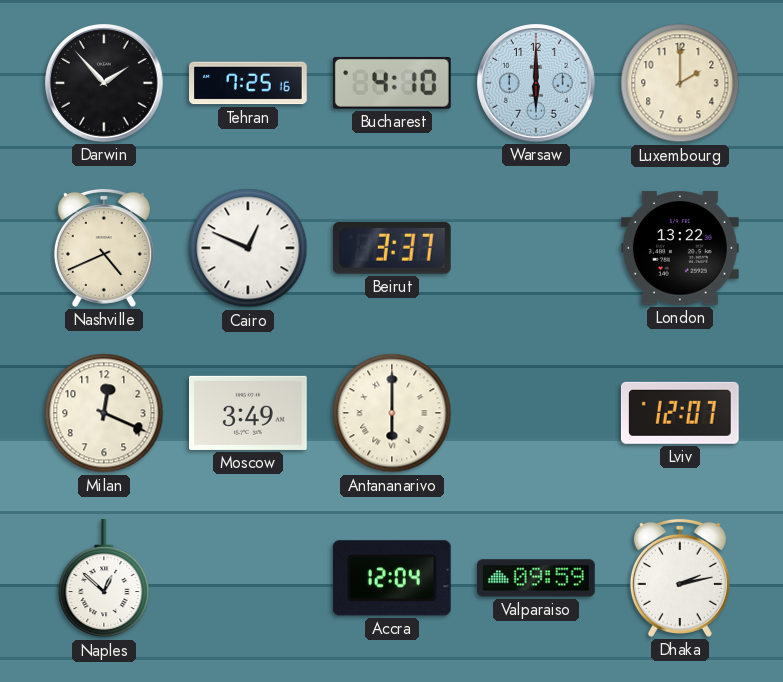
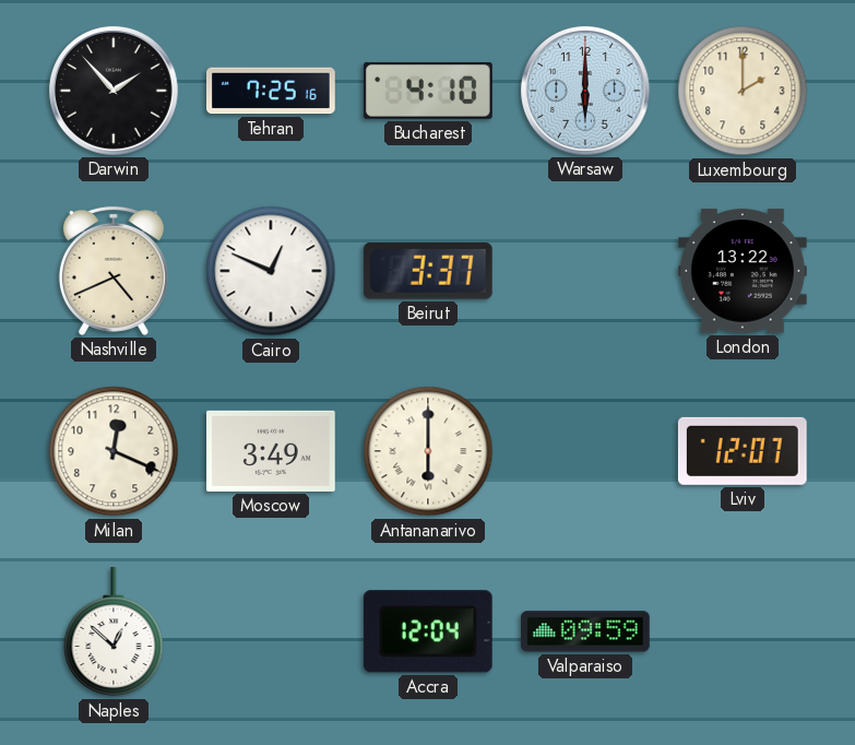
Dhaka: 2:13 -> none
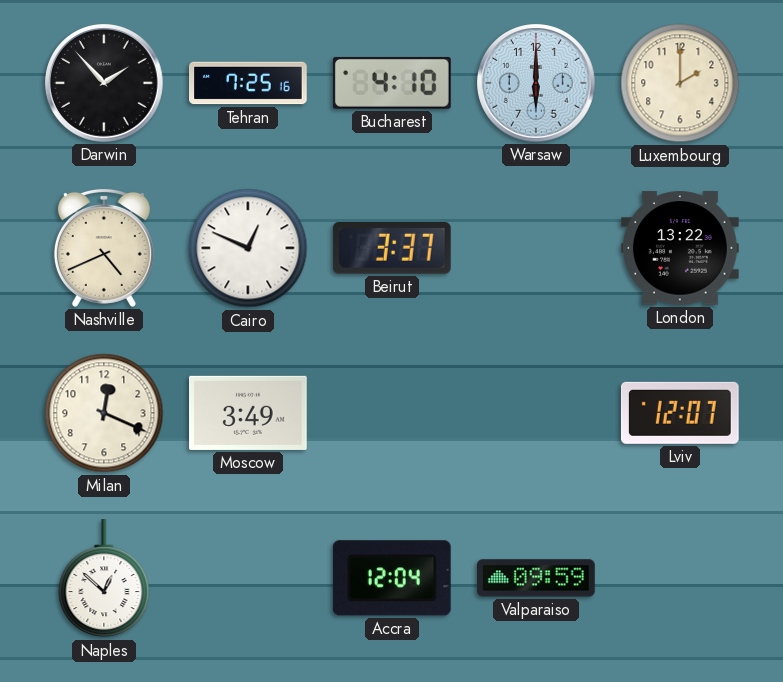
Antananarivo: 6:00 -> none
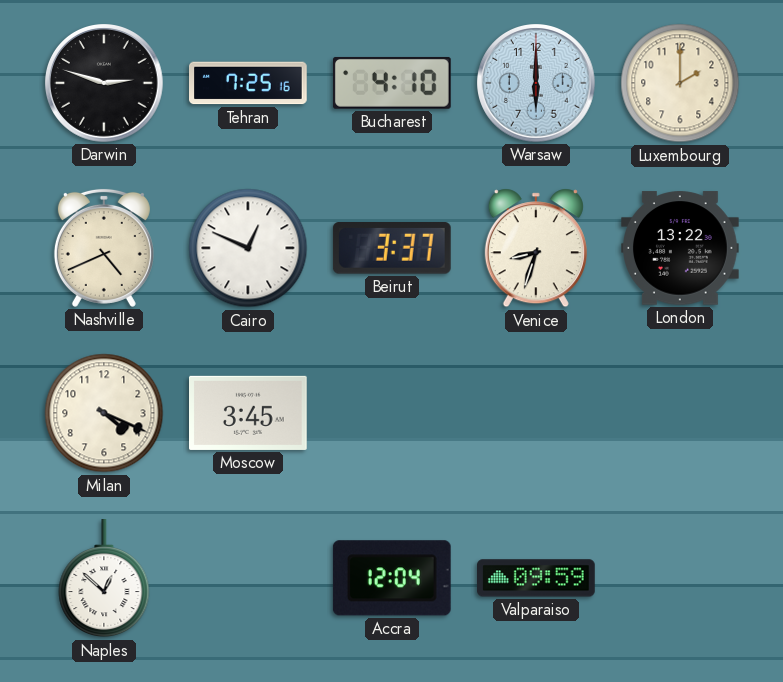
Darwin: 1:53 -> 2:48
Venice: none -> 8:33
Milan: 12:19 -> 4:19
Moscow: 3:49 -> 3:45
Lviv: 12:07 -> none
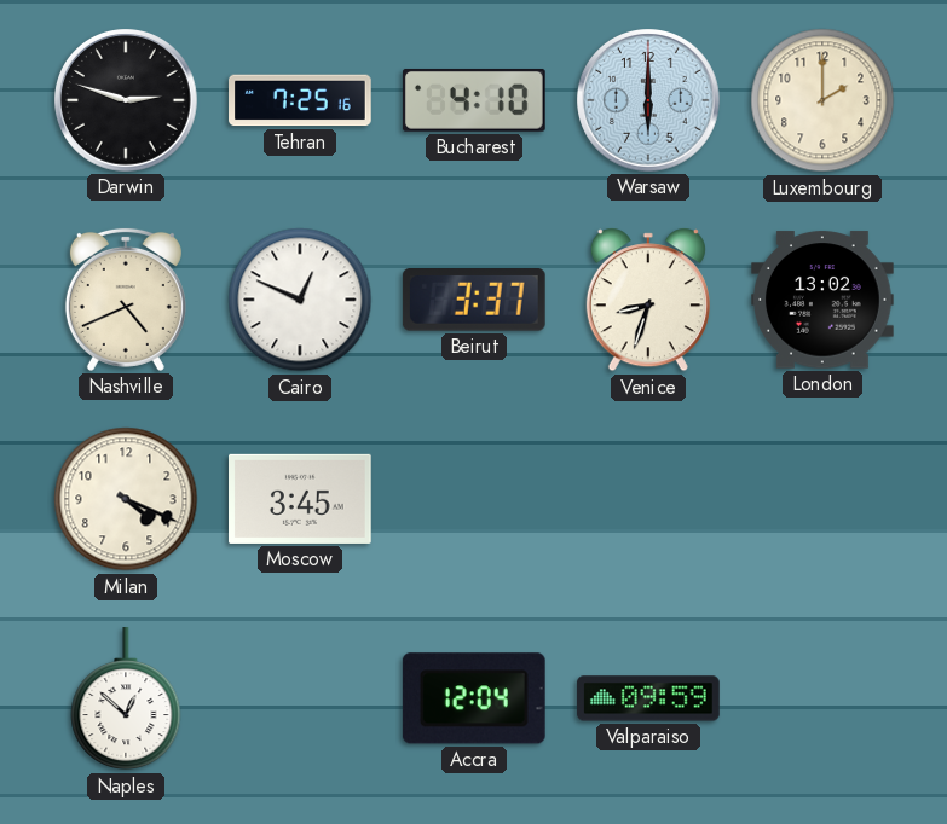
London: 13:22 -> 13:02
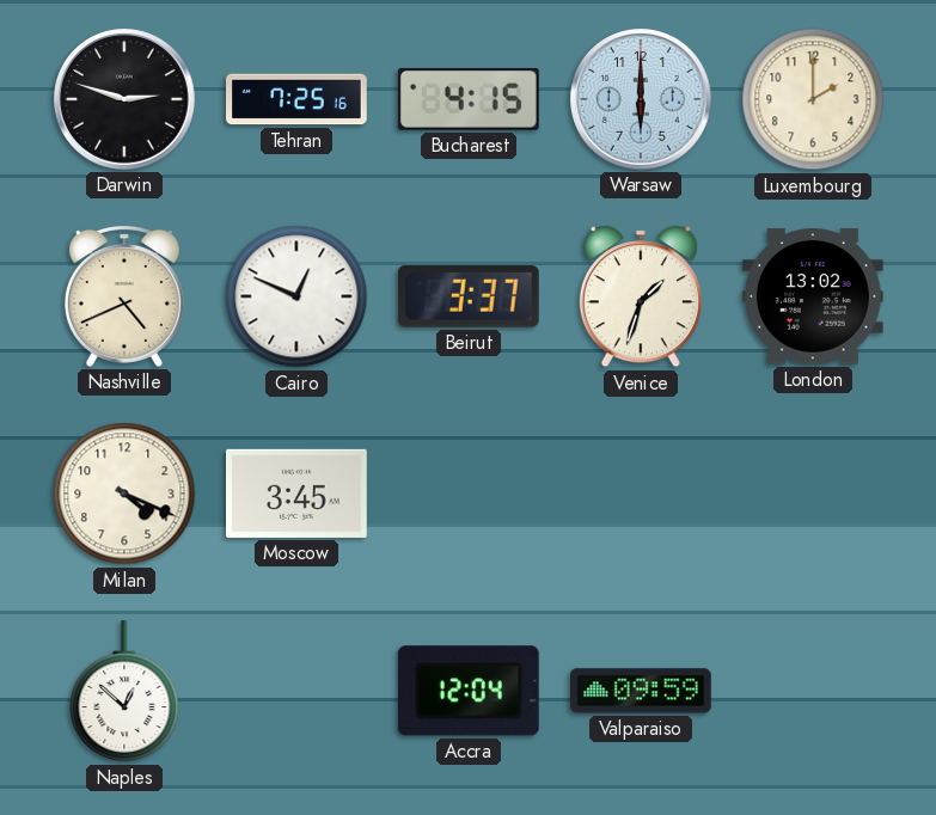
Bucharest: 4:10 -> 4:15
Venice: 8:33 -> 1:33
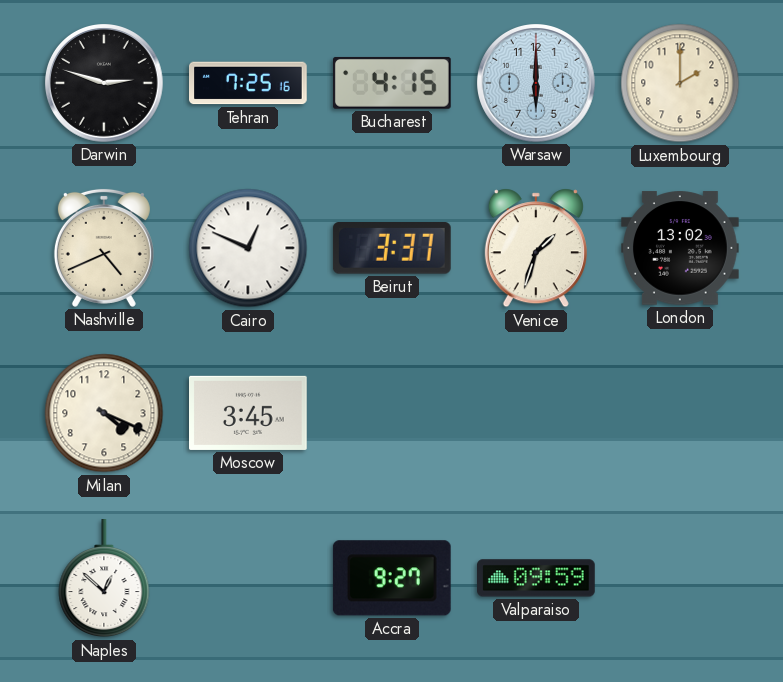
Accra: 12:04 -> 9:27
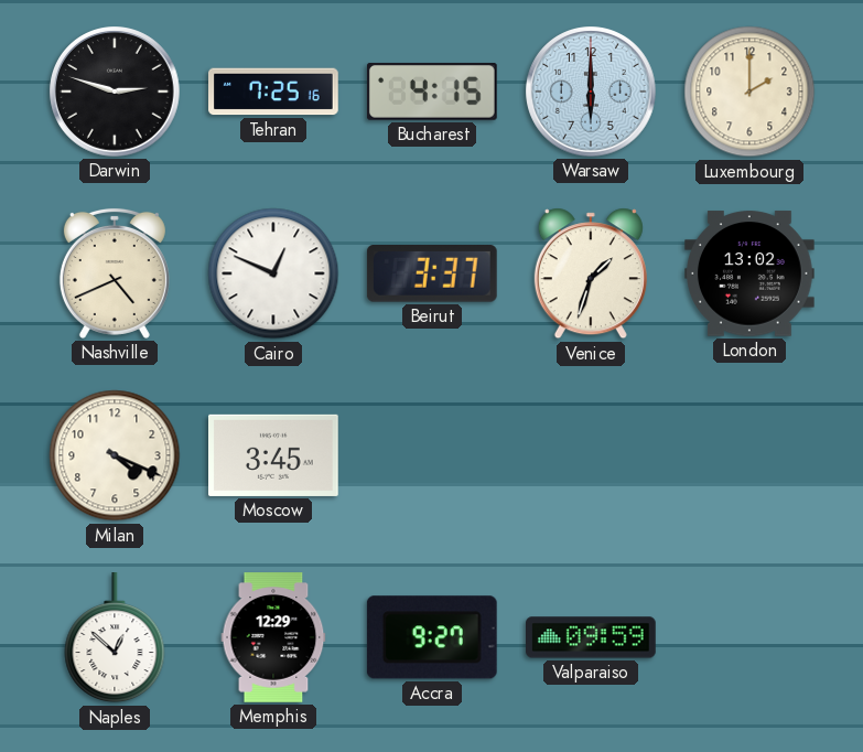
Memphis: none -> 12:29
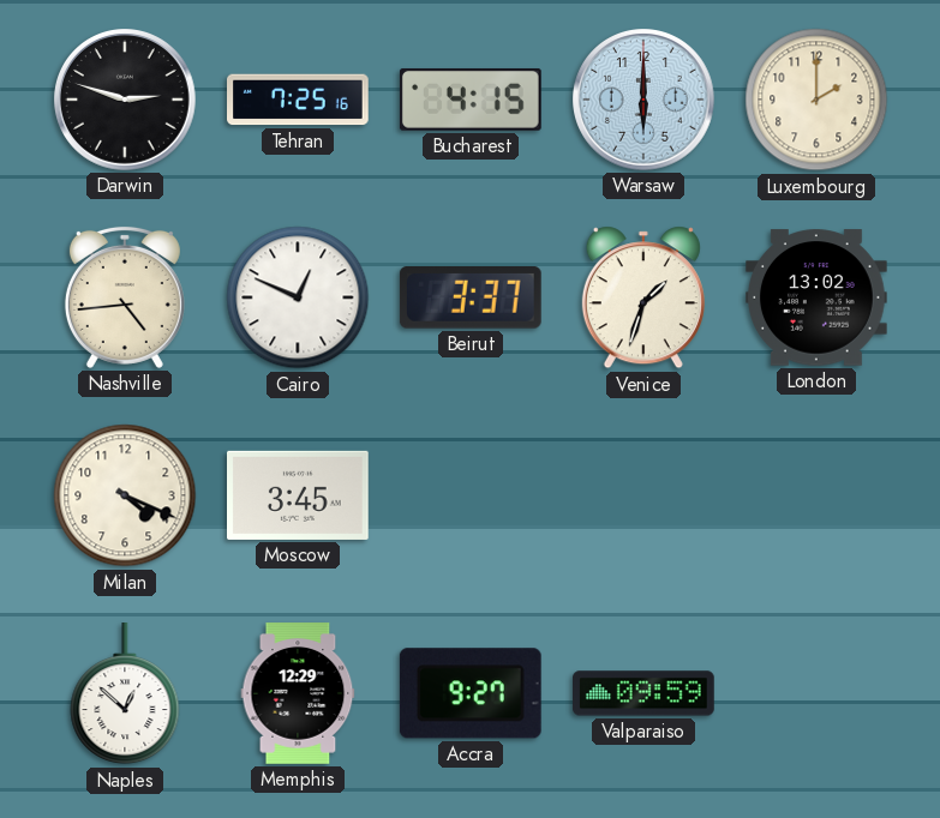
Nashville: 4:41 -> 4:44
